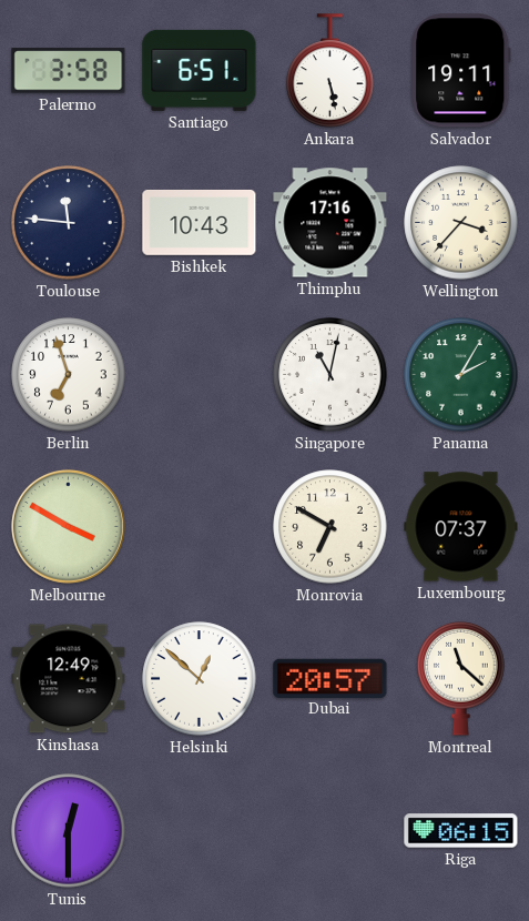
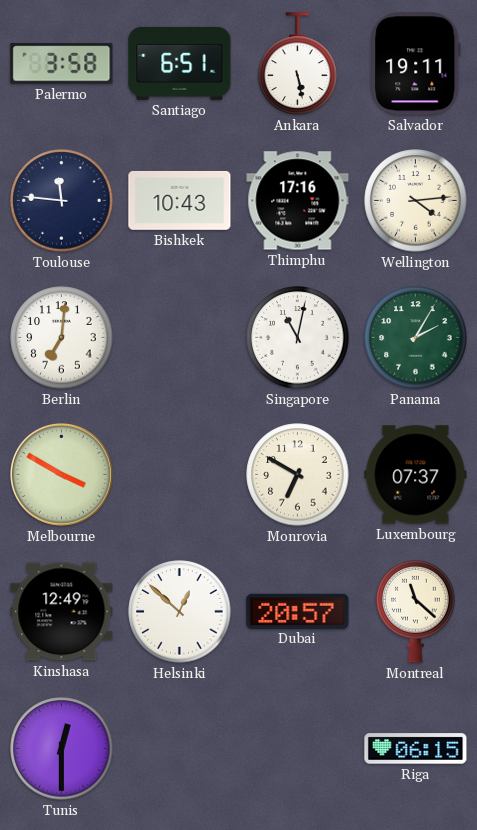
Wellington: 3:37 -> 4:14
Berlin: 6:57 -> 7:01
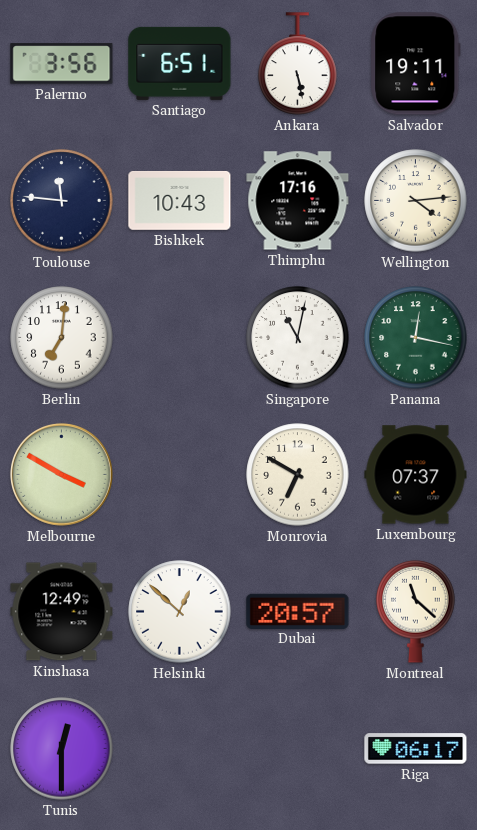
Palermo: 3:58 -> 3:56
Panama: 2:05 -> 12:17
Riga: 06:15 -> 06:17
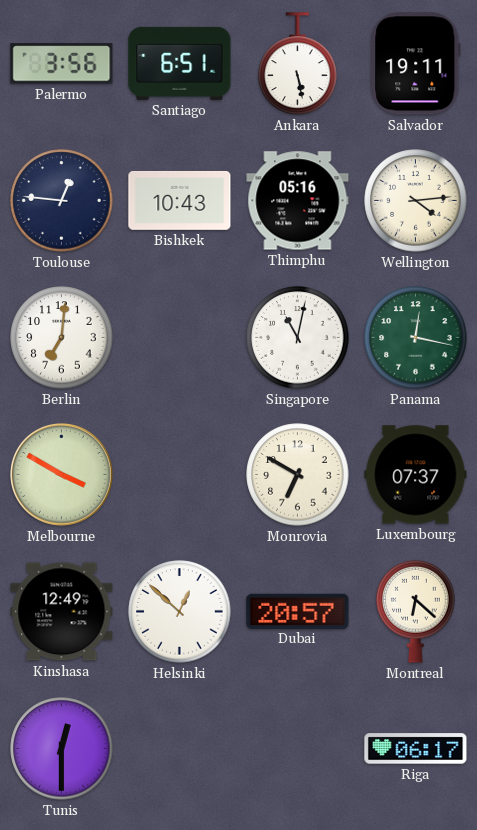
Toulouse: 11:46 -> 12:46
Thimphu: 17:16 -> 05:16
Montreal: 11:22 -> 6:22
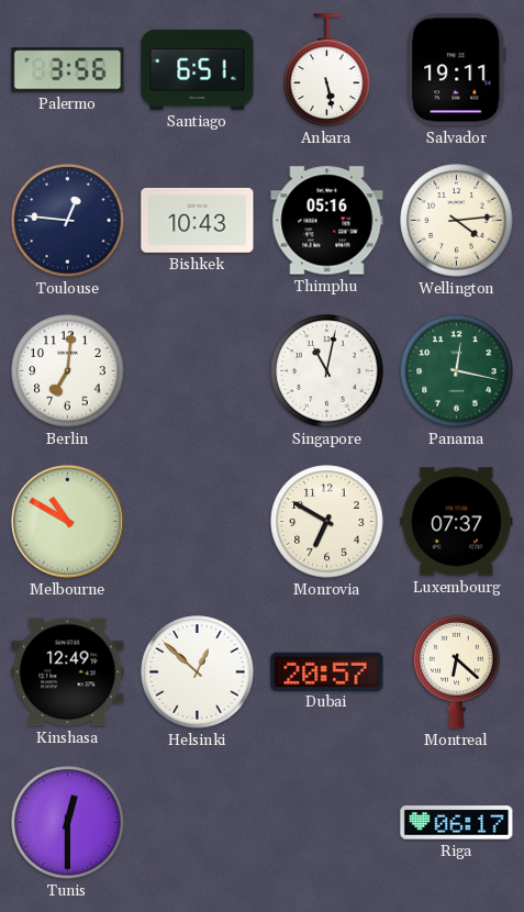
Melbourne: 3:50 -> 10:50
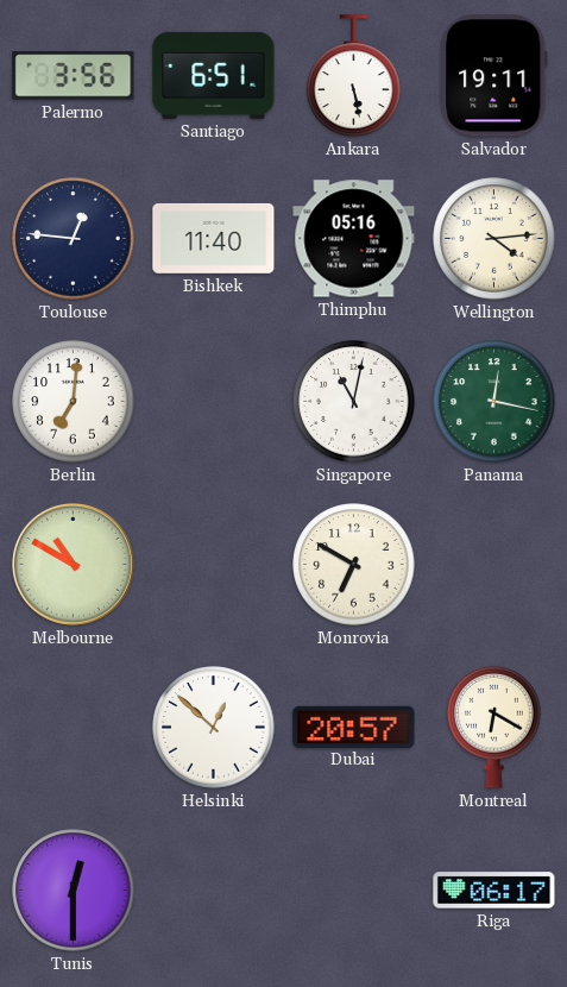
Bishkek: 10:43 -> 11:40
Luxembourg: 07:37 -> none
Kinshasa: 12:49 -> none
Montreal: 6:22 -> 6:20
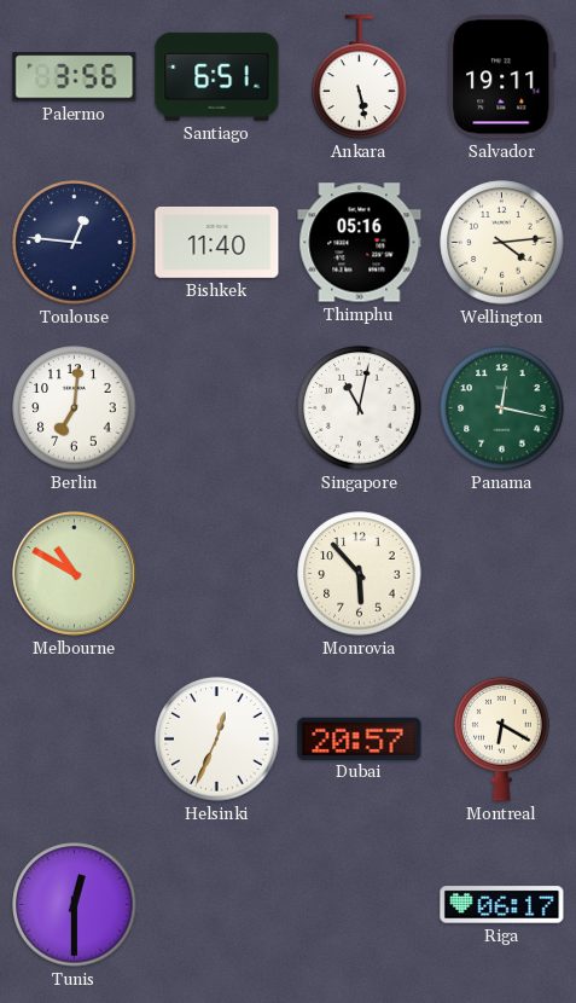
Monrovia: 6:50 -> 5:53
Helsinki: 12:52 -> 12:34
